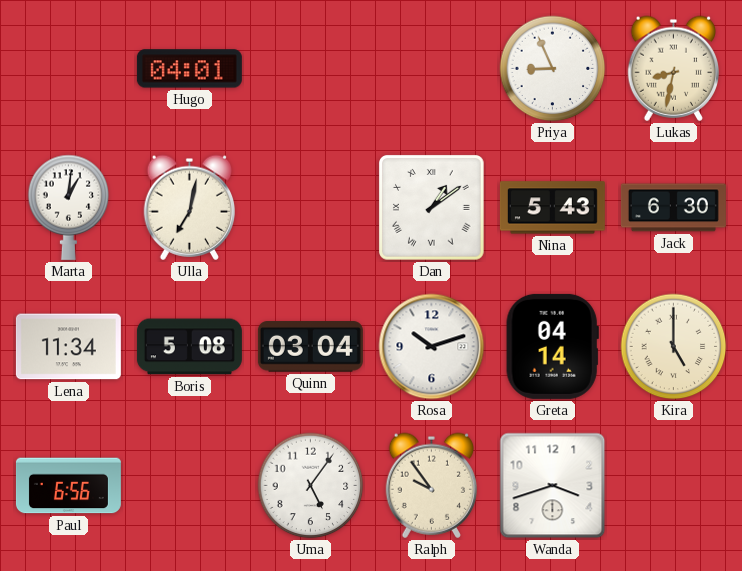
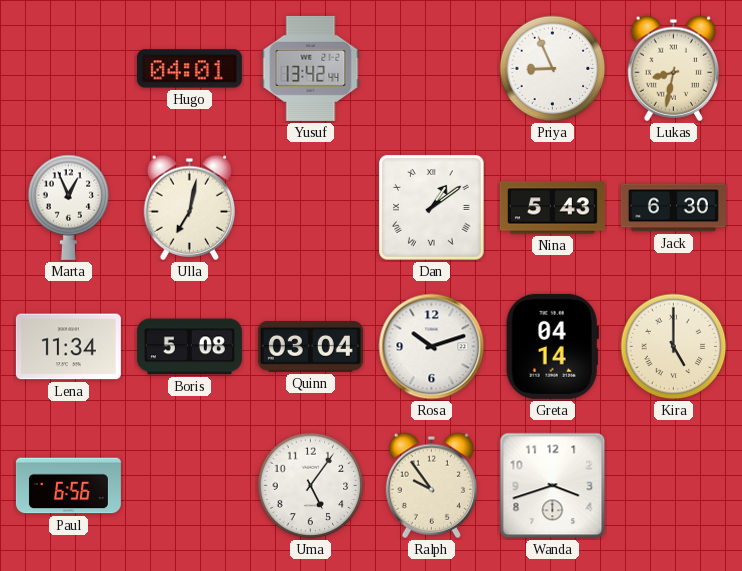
Yusuf: none -> 13:42
Marta: 1:01 -> 12:56
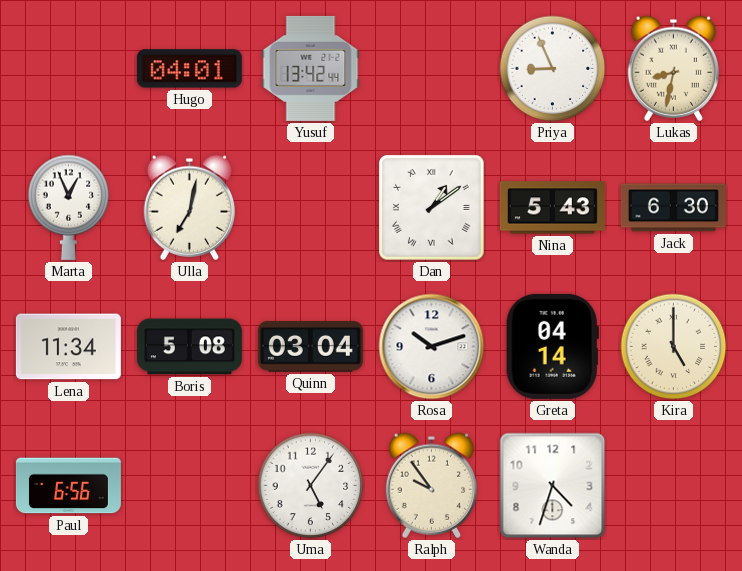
Wanda: 3:42 -> 4:33
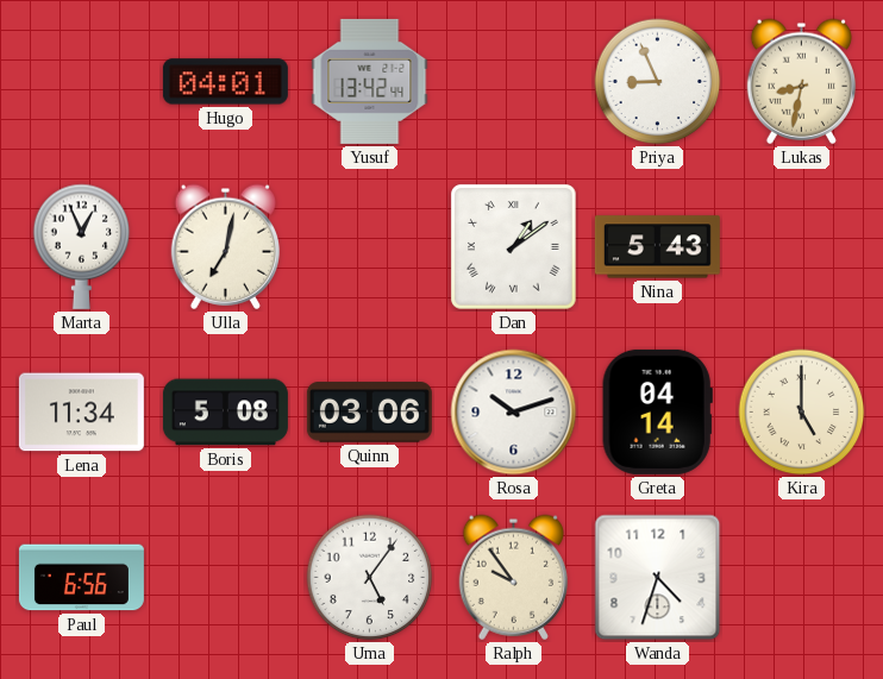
Jack: 6:30 -> none
Quinn: 03:04 -> 03:06
